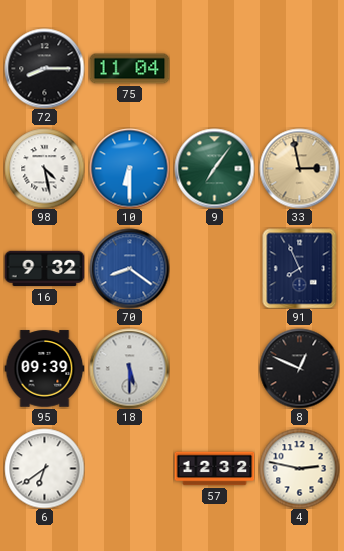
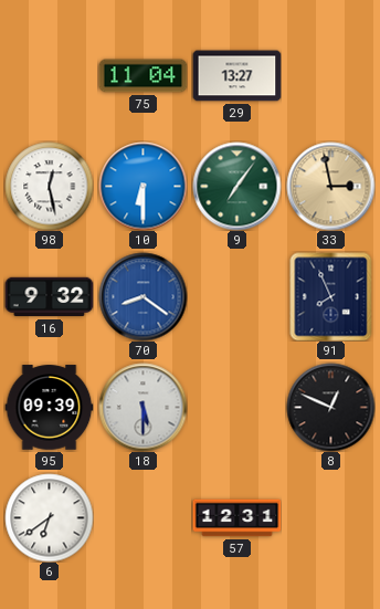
72: 8:15 -> none
29: none -> 13:27
98: 4:28 -> 12:28
57: 12:32 -> 12:31
4: 2:47 -> none
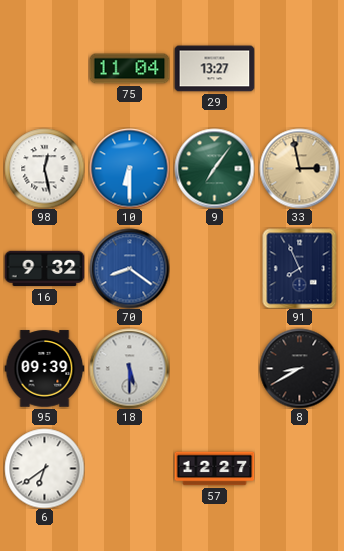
8: 12:49 -> 8:40
57: 12:31 -> 12:27
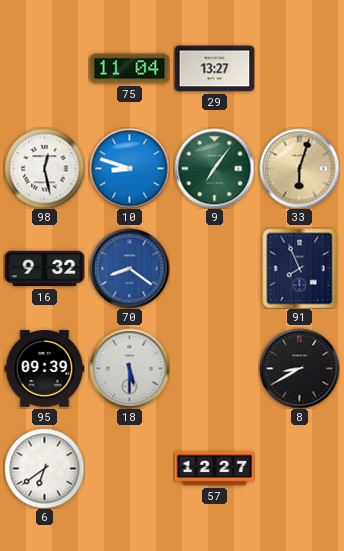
10: 6:30 -> 8:48
33: 2:58 -> 6:03
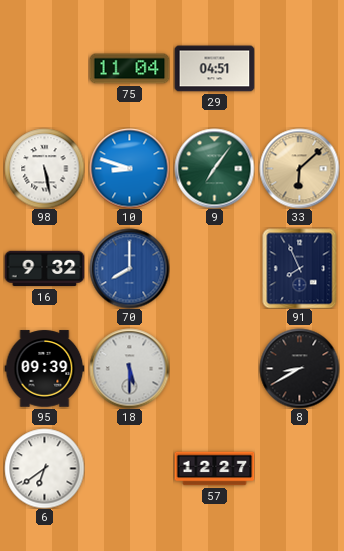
29: 13:27 -> 04:51
98: 12:28 -> 5:28
33: 6:03 -> 6:08
70: 8:21 -> 8:00
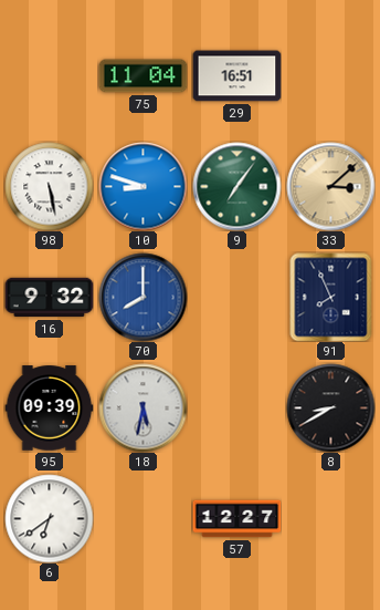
29: 04:51 -> 16:51
33: 6:08 -> 3:08
18: 5:30 -> 5:32
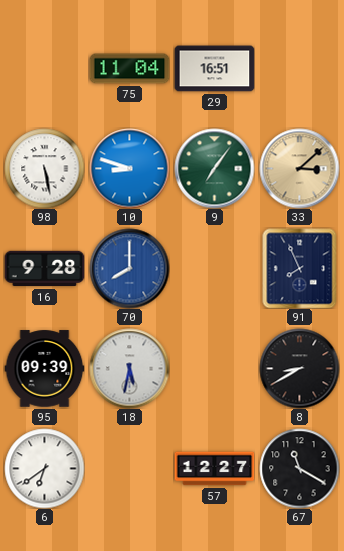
16: 9:32 -> 9:28
67: none -> 11:20
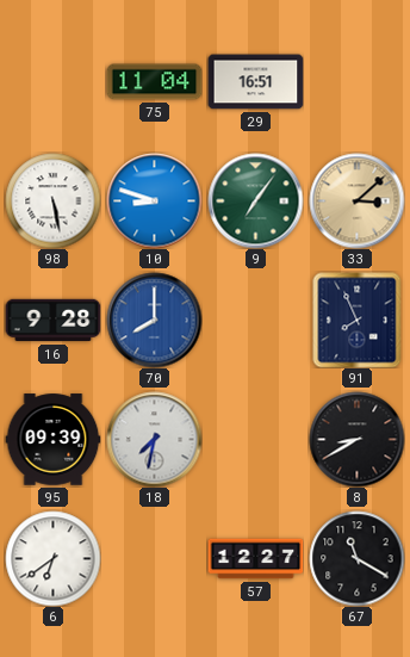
18: 5:32 -> 7:32
